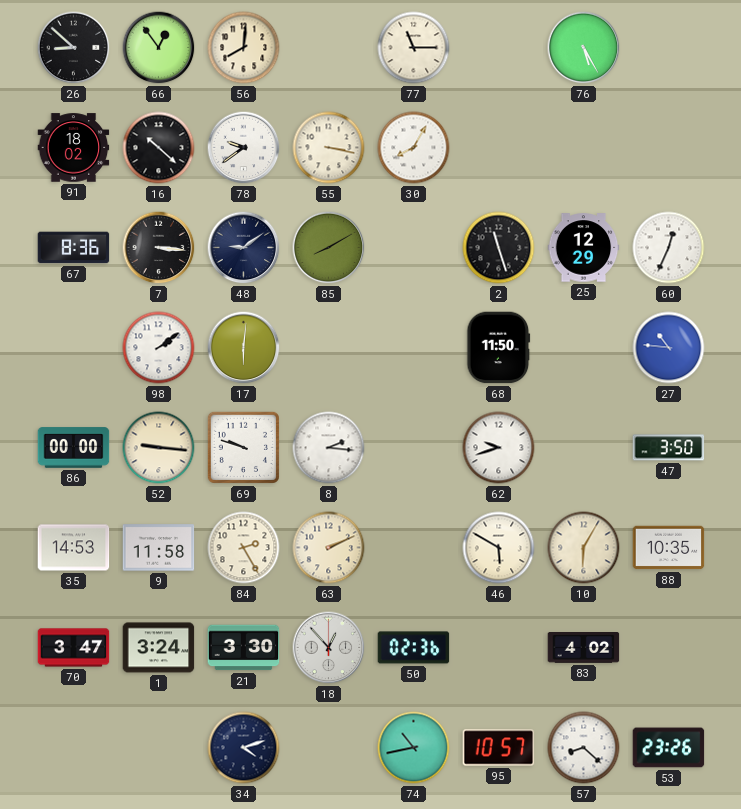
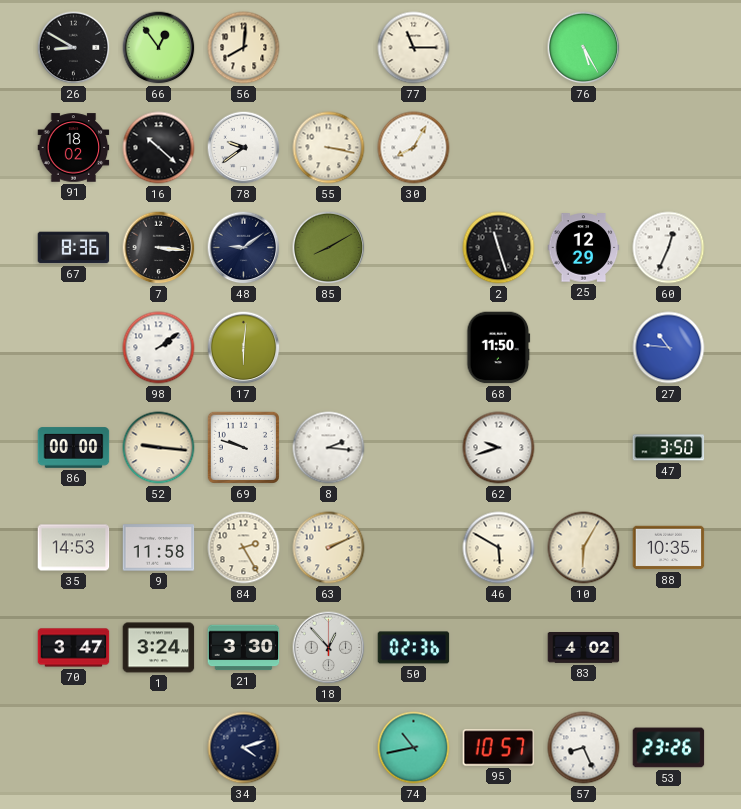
26: 8:52 -> 8:50
57: 8:22 -> 8:26
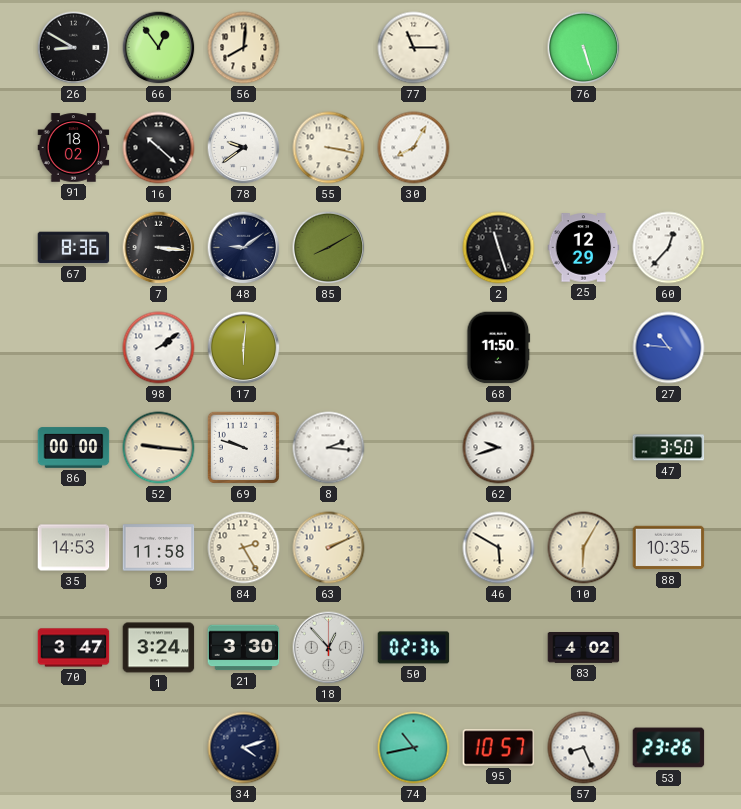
76: 5:25 -> 5:27
60: 12:34 -> 12:37
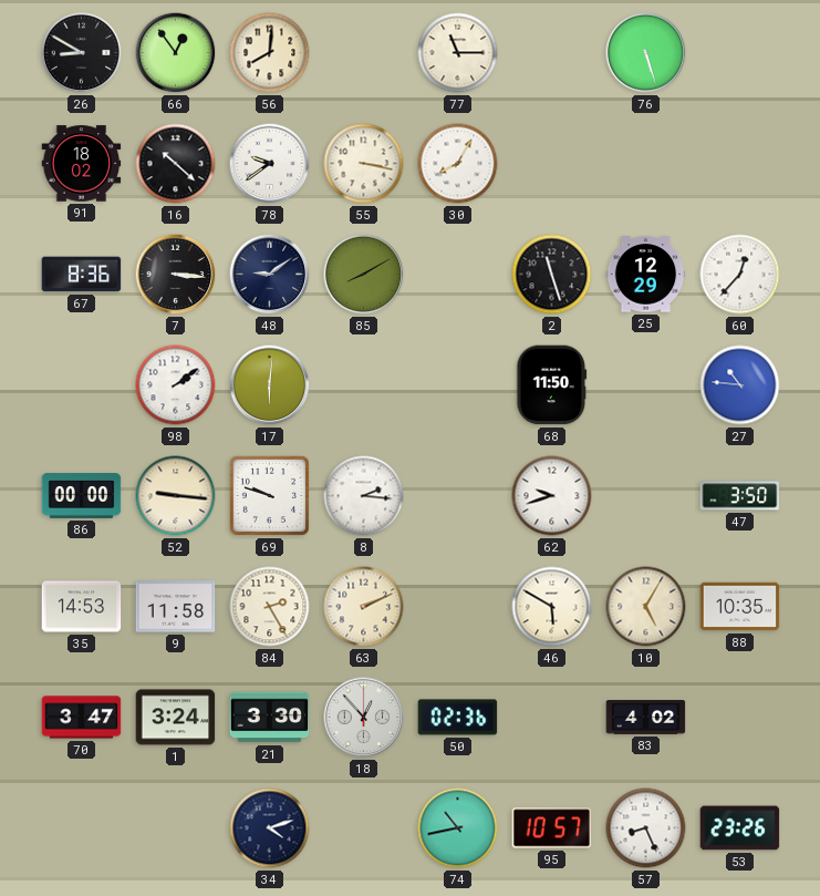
10: 6:05 -> 5:05
